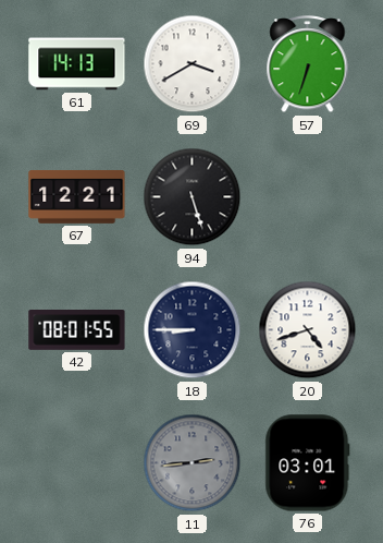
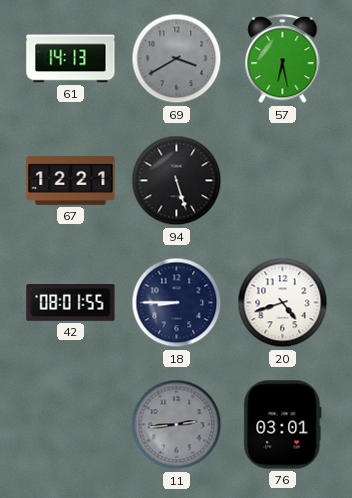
69 dial: white -> grey
57: 6:33 -> 6:28
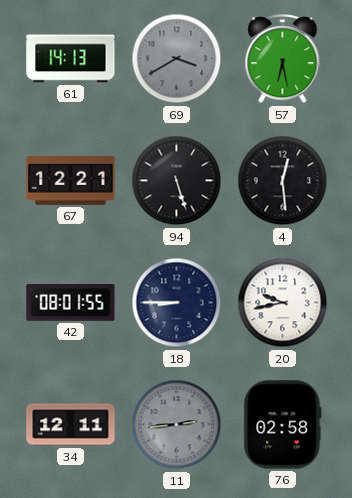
4: none -> 12:29
20: 4:42 -> 9:43
34: none -> 12:11
76: 03:01 -> 02:58
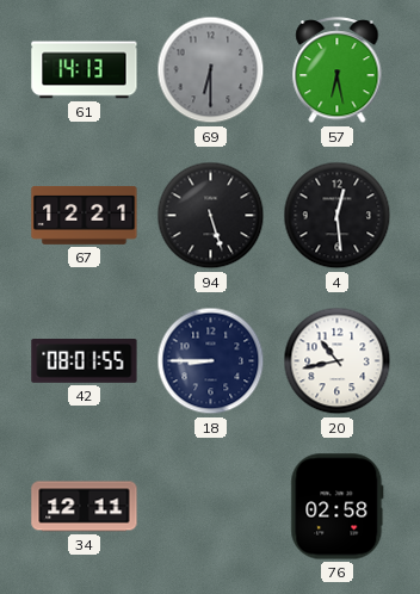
69: 3:40 -> 6:30
20: 9:43 -> 10:43
11: 2:44 -> none
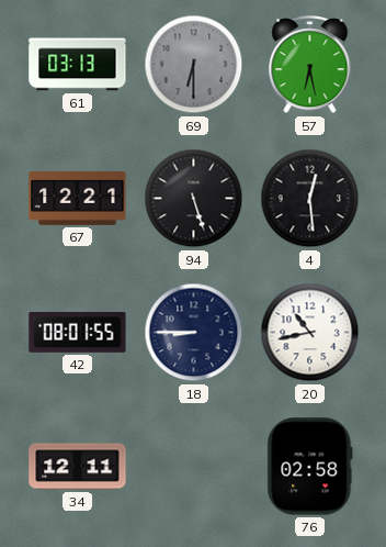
61: 14:13 -> 03:13
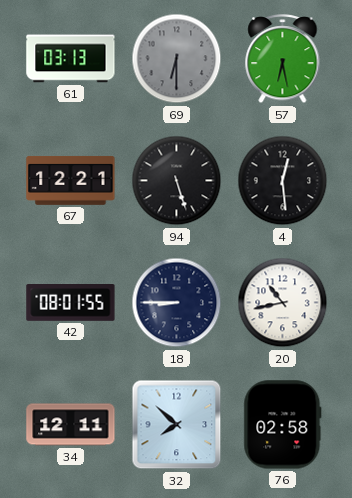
32: none -> 7:52
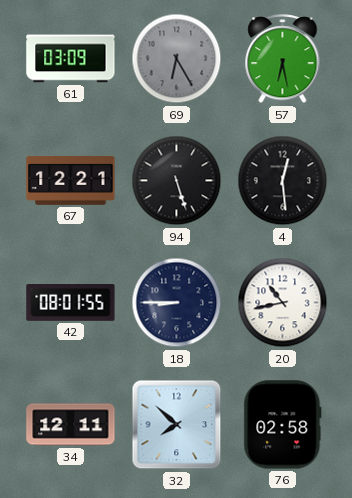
61: 03:13 -> 03:09
69: 6:30 -> 6:25
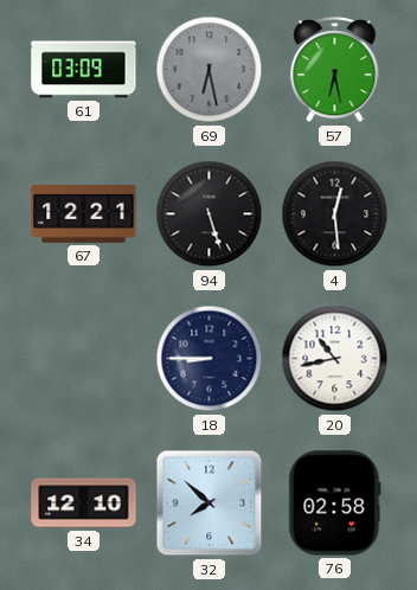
69: 6:25 -> 6:28
42: 08:01 -> none
34: 12:11 -> 12:10
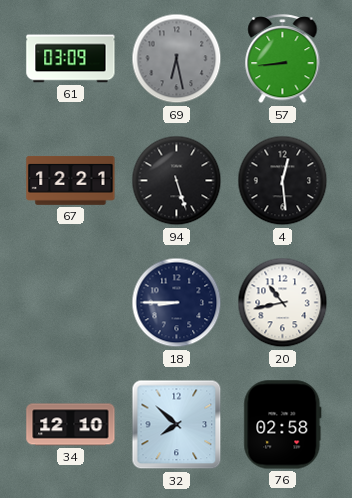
57: 6:28 -> 8:44
